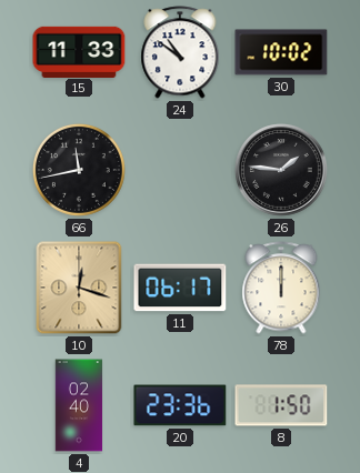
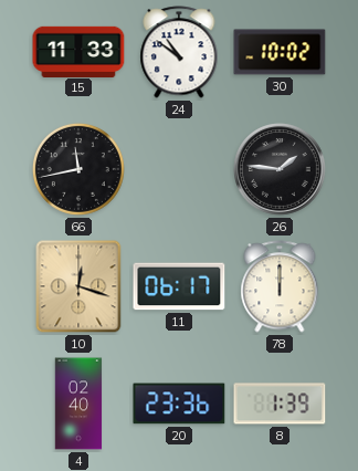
8: 1:50 -> 1:39
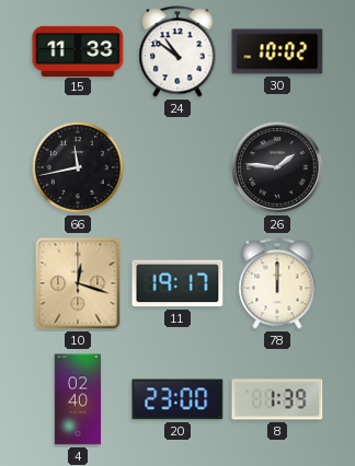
11: 06:17 -> 19:17
20: 23:36 -> 23:00
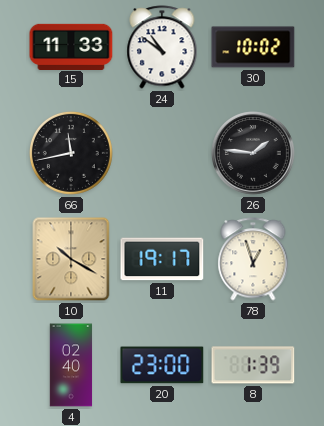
10: 12:18 -> 10:20
78: 12:00 -> 12:57
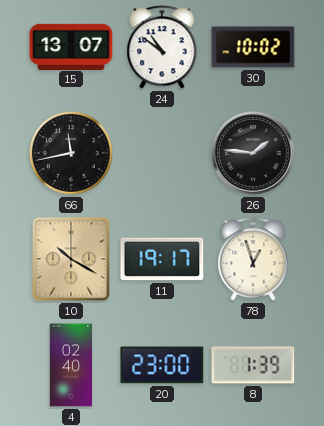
15: 11:33 -> 13:07
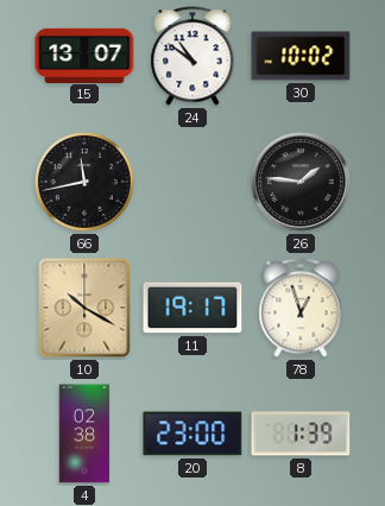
4: 02:40 -> 02:38
